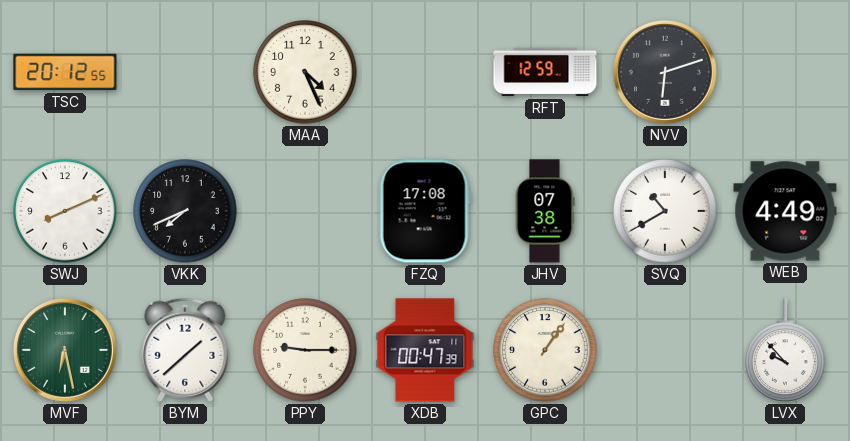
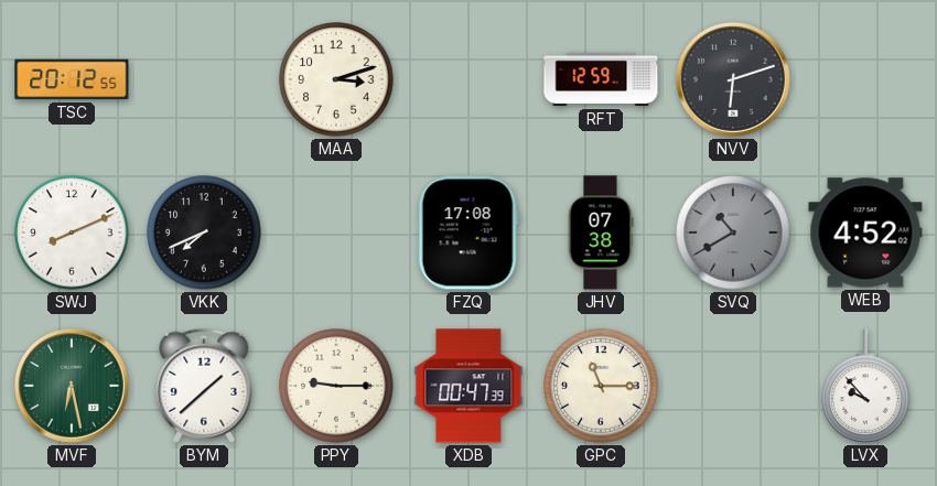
MAA: 4:26 -> 3:12
SVQ dial: white -> grey
WEB: 4:49 -> 4:52
GPC: 1:06 -> 11:15
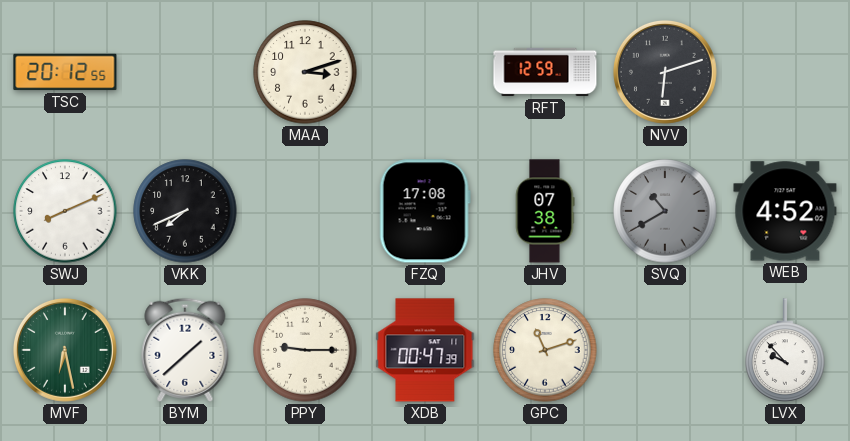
GPC: 11:15 -> 11:12
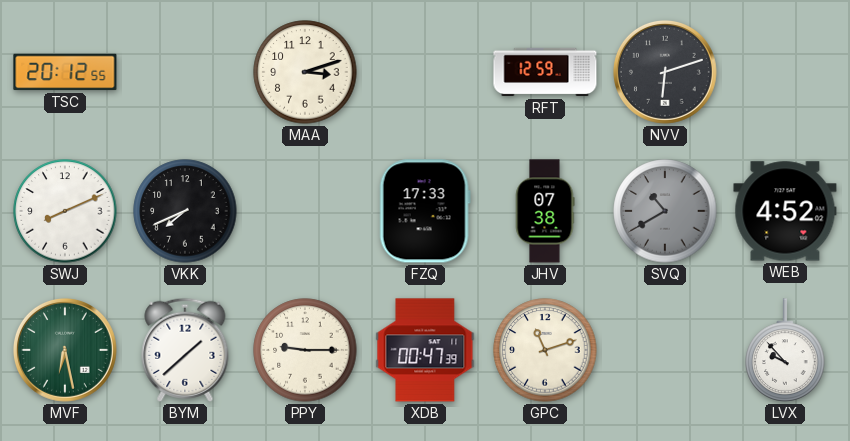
FZQ: 17:08 -> 17:33
